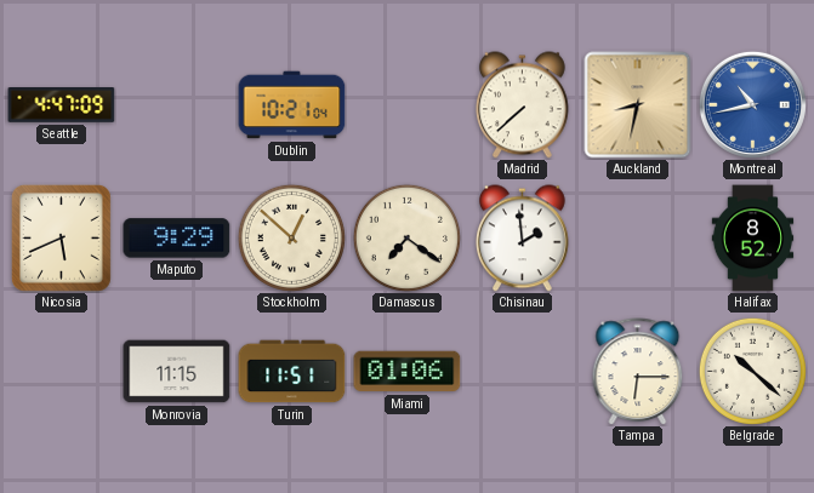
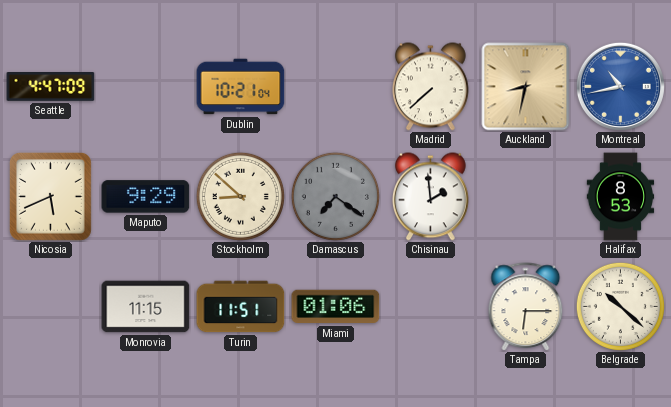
Stockholm: 12:52 -> 8:52
Damascus dial: cream -> grey
Halifax: 8:52 -> 8:53
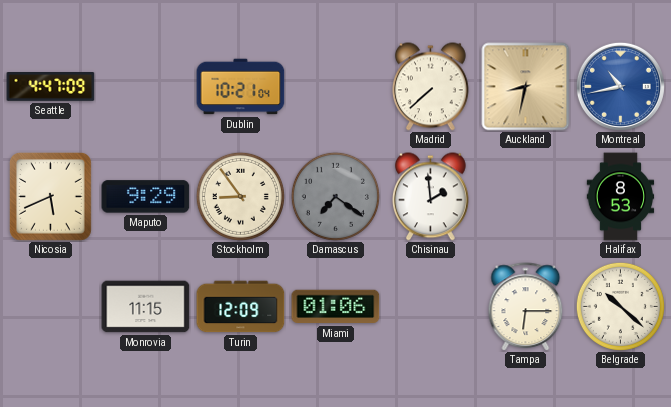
Stockholm: 8:52 -> 8:54
Turin: 11:51 -> 12:09
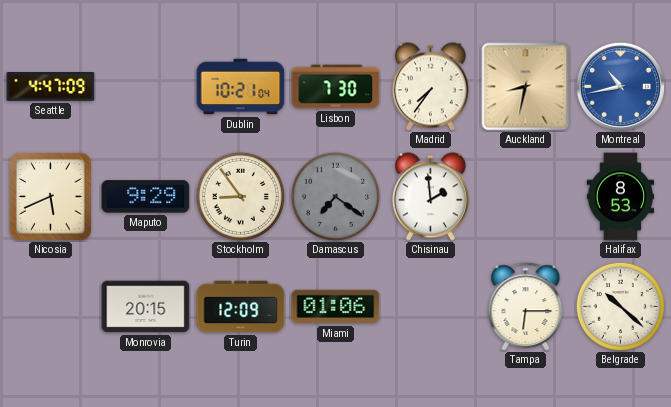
Lisbon: none -> 7:30
Madrid: 7:38 -> 7:36
Monrovia: 11:15 -> 20:15
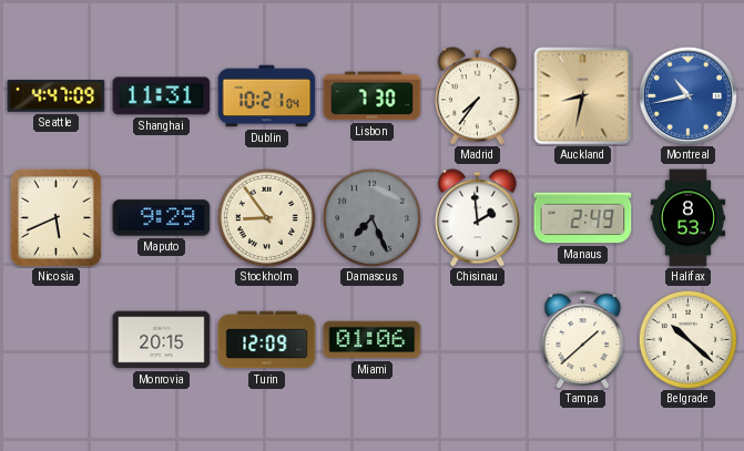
Shanghai: none -> 11:31
Damascus: 7:21 -> 7:26
Manaus: none -> 2:49
Tampa: 6:15 -> 1:38
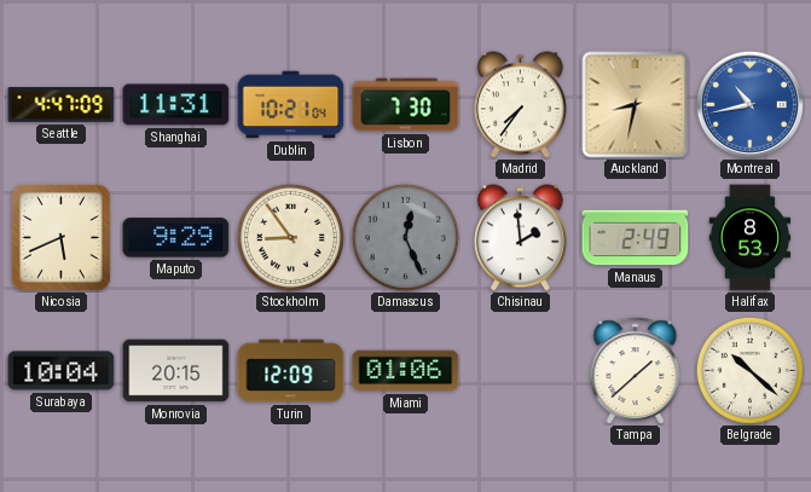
Damascus: 7:26 -> 12:26
Surabaya: none -> 10:04
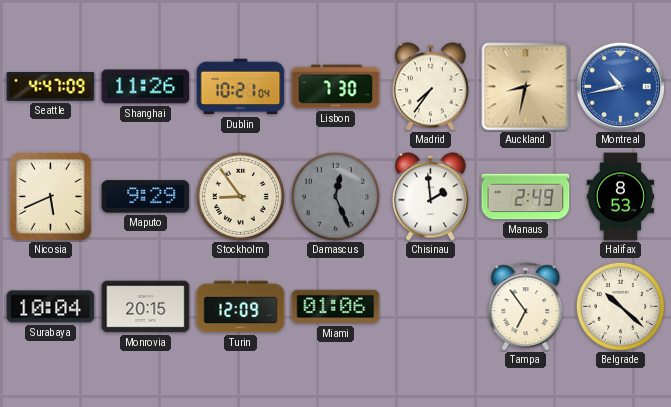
Shanghai: 11:31 -> 11:26
Tampa: 1:38 -> 6:54
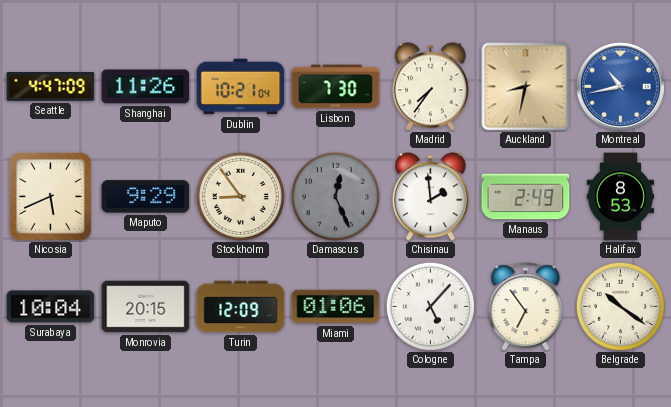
Cologne: none -> 5:07
Belgrade: 10:22 -> 10:21
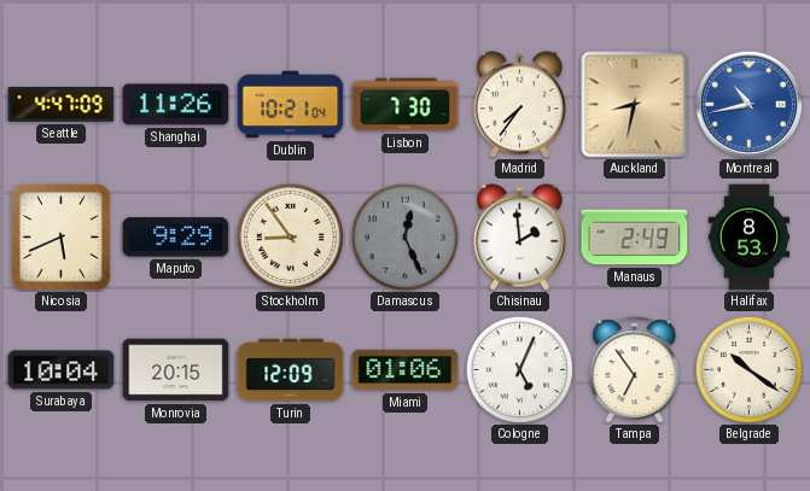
Cologne: 5:07 -> 5:04
